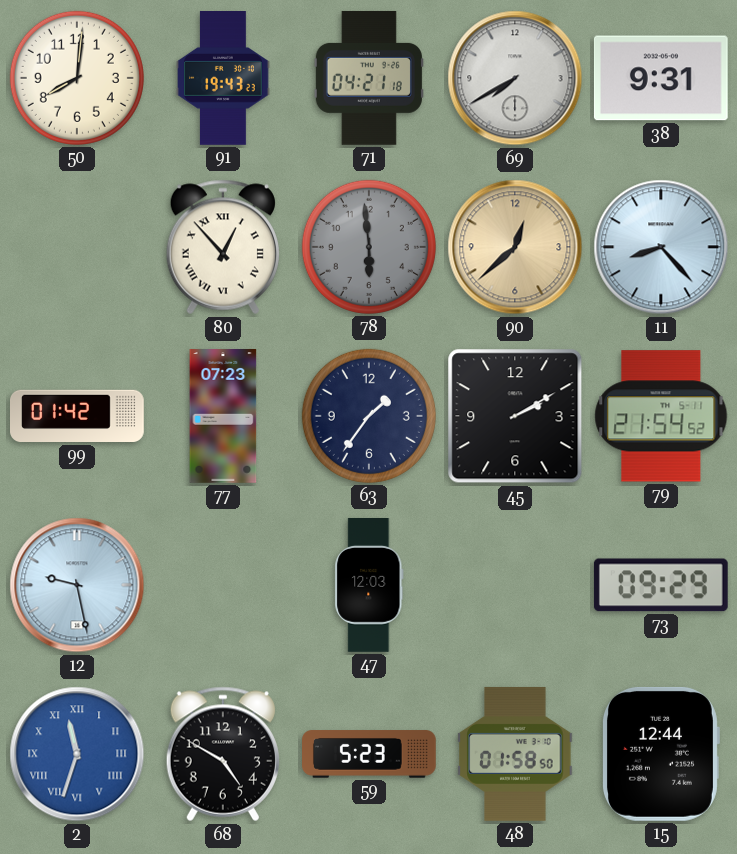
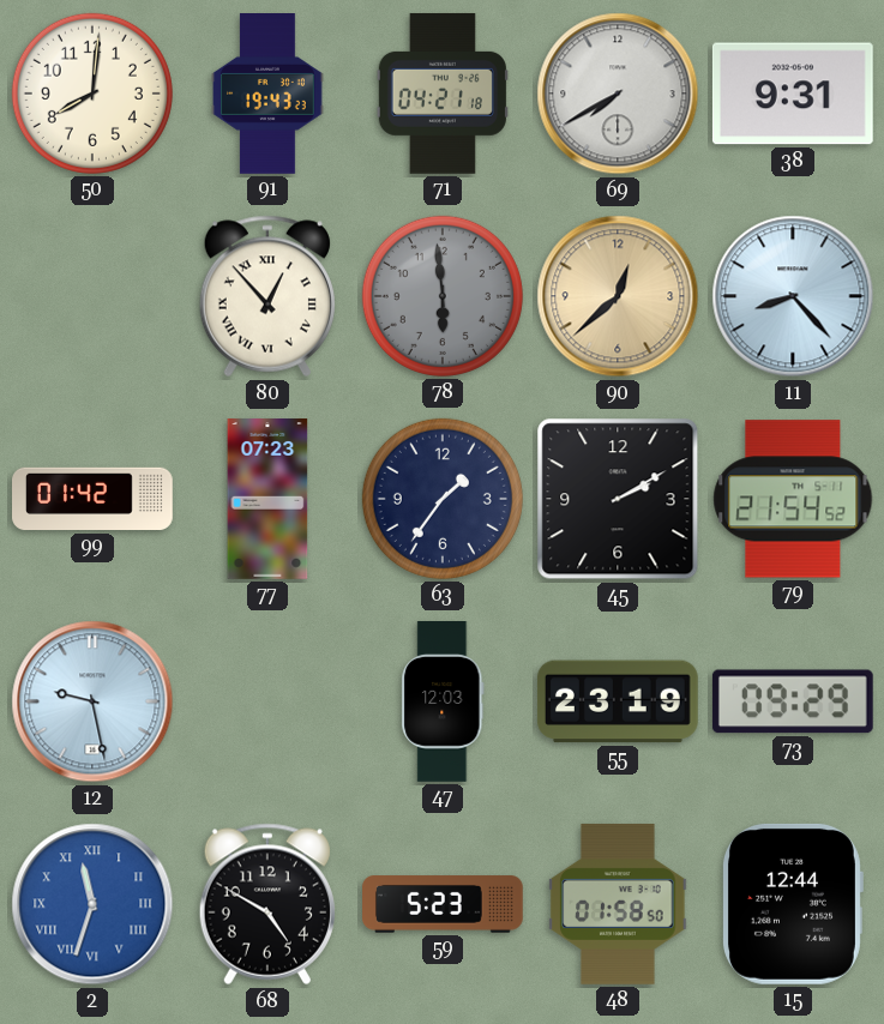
55: none -> 23:19
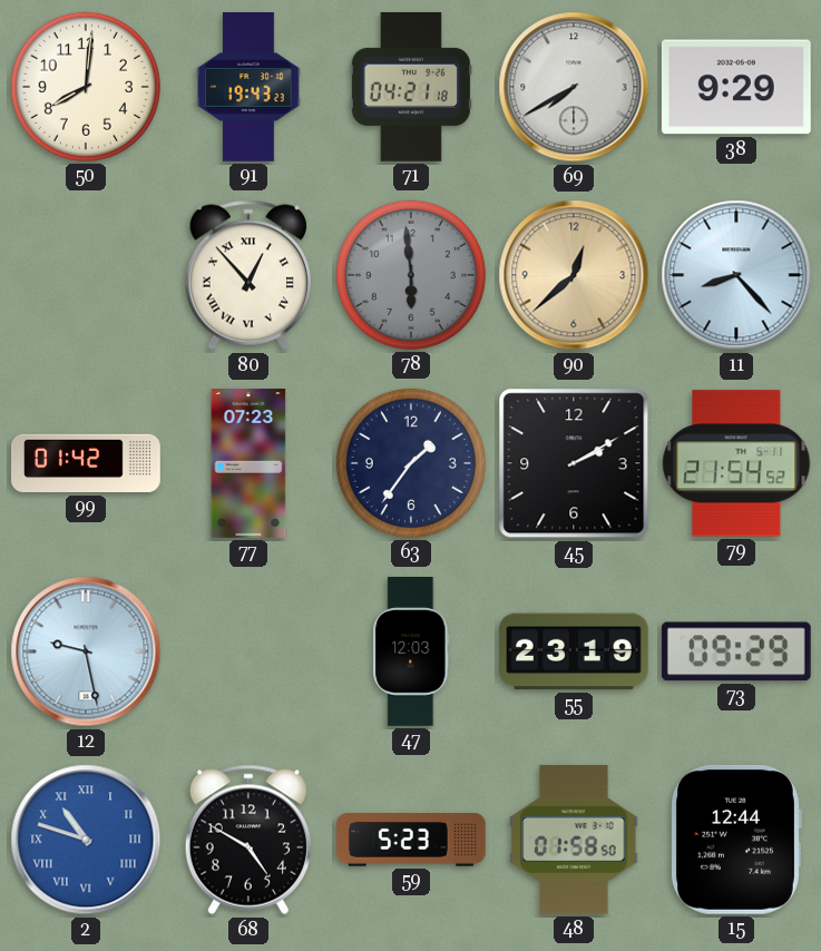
38: 9:31 -> 9:29
2: 11:33 -> 10:48
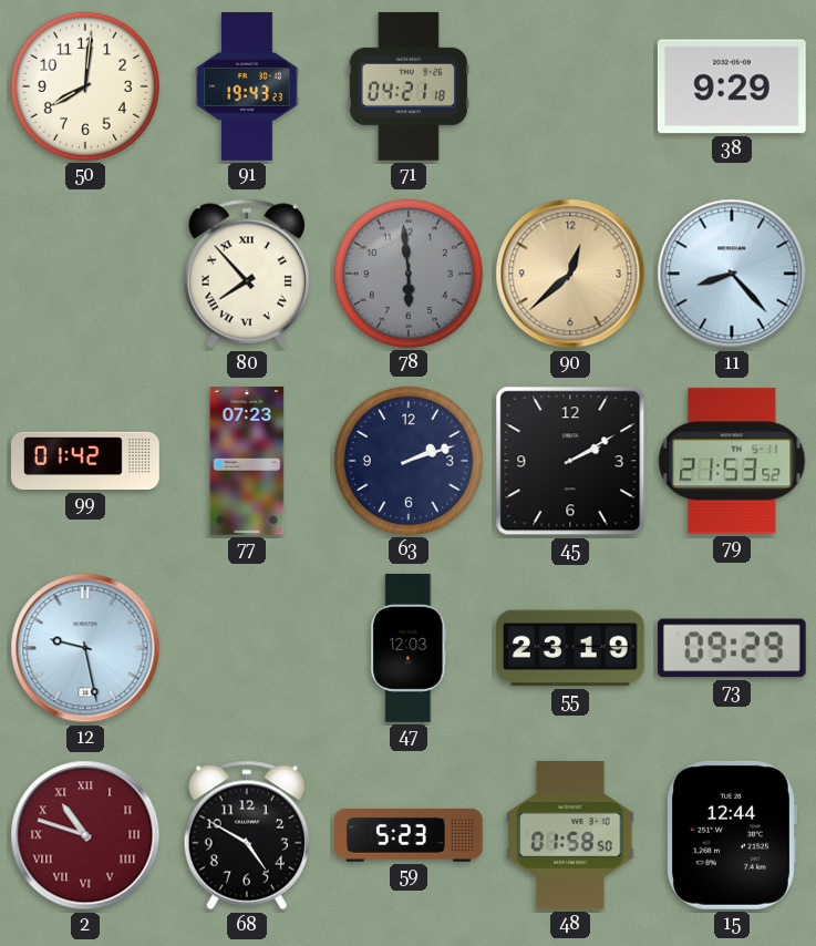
69: 7:40 -> none
80: 12:53 -> 7:53
63: 1:36 -> 2:12
79: 21:54 -> 21:53
2 dial: blue -> burgundy
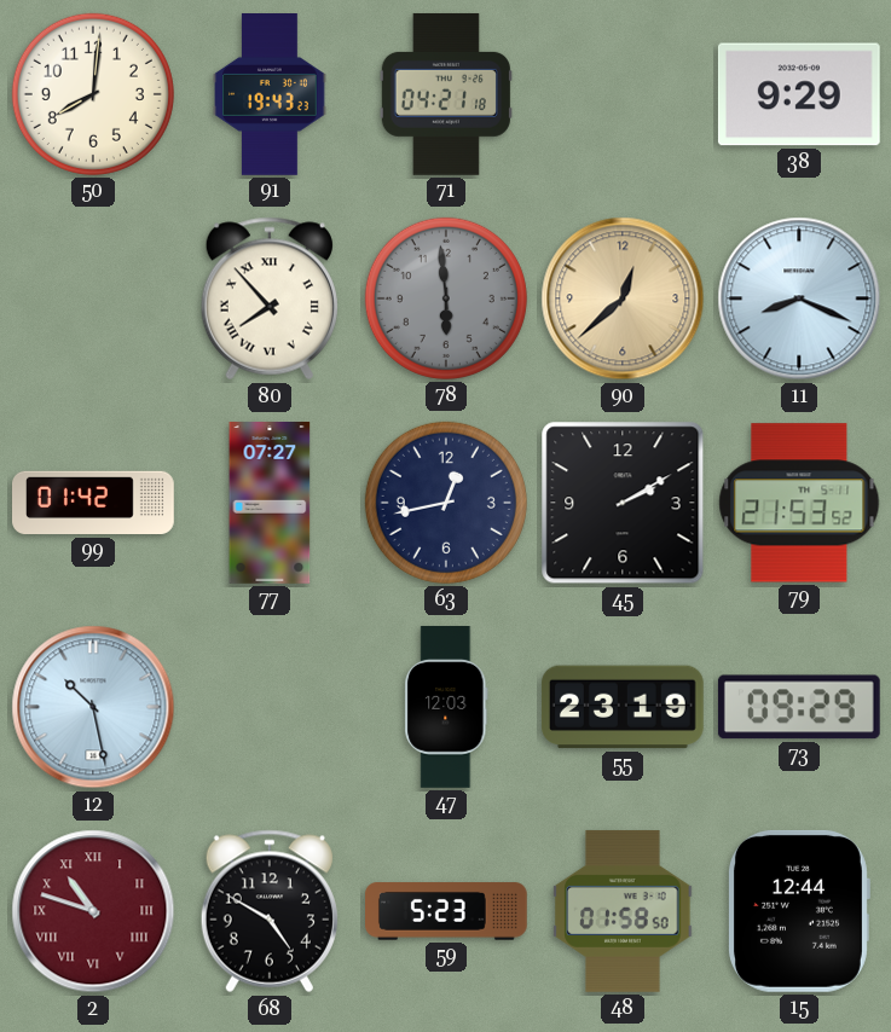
11: 8:23 -> 8:19
77: 07:23 -> 07:27
63: 2:12 -> 12:43
12: 9:28 -> 10:28
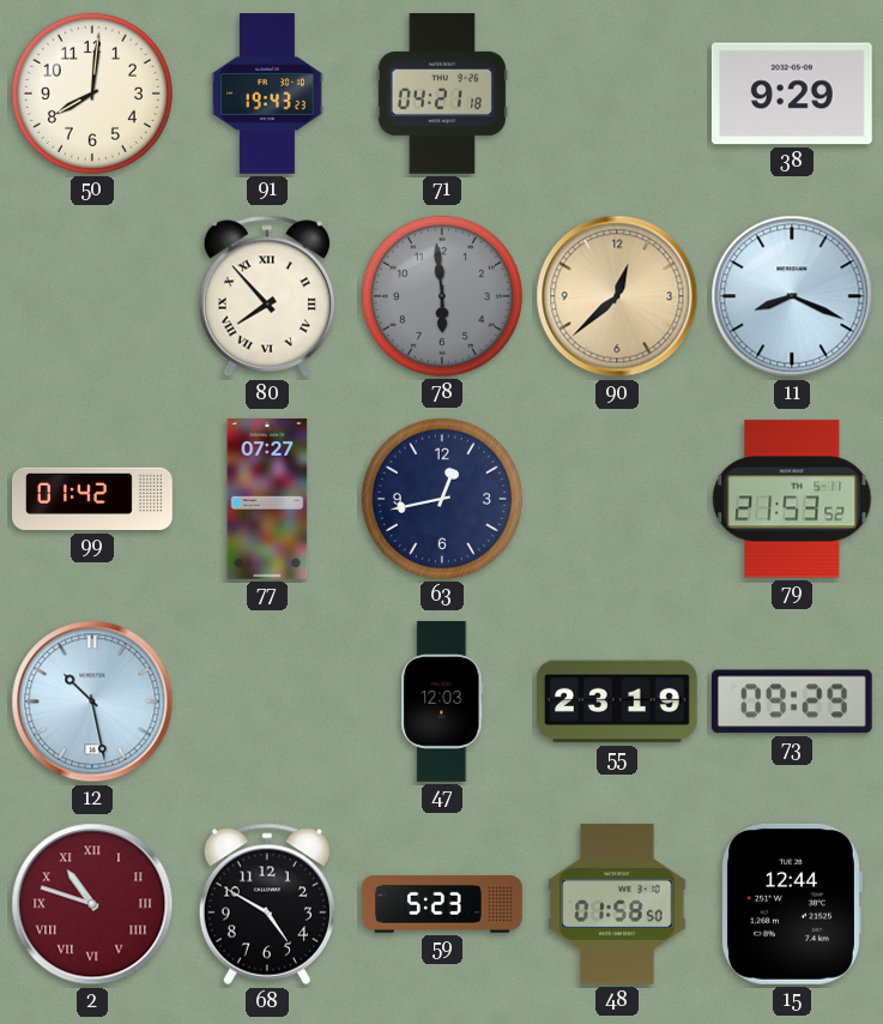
45: 2:10 -> none
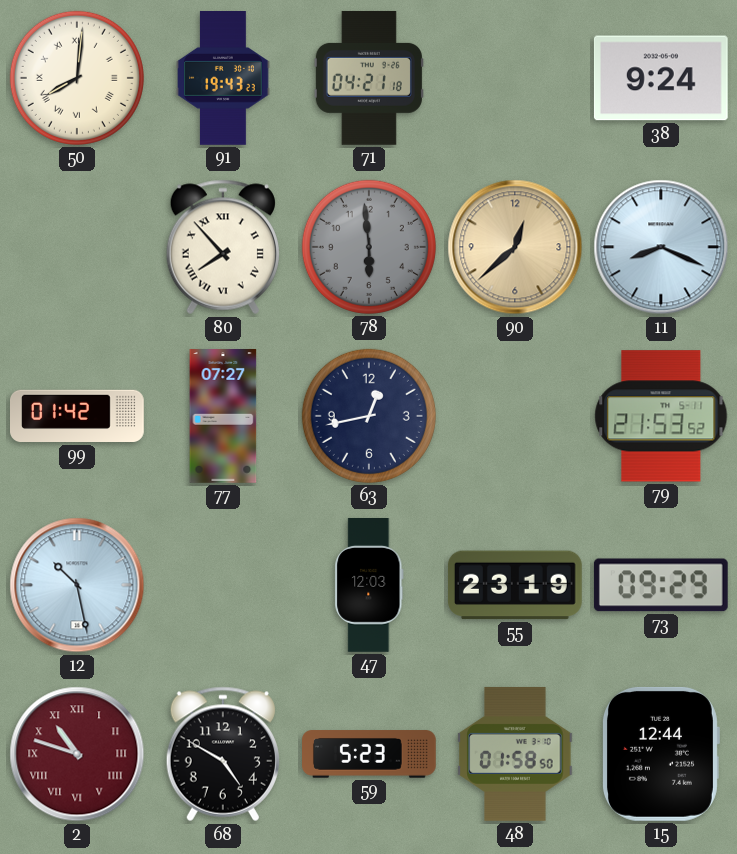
50 numerals: Arabic -> Roman
38: 9:29 -> 9:24
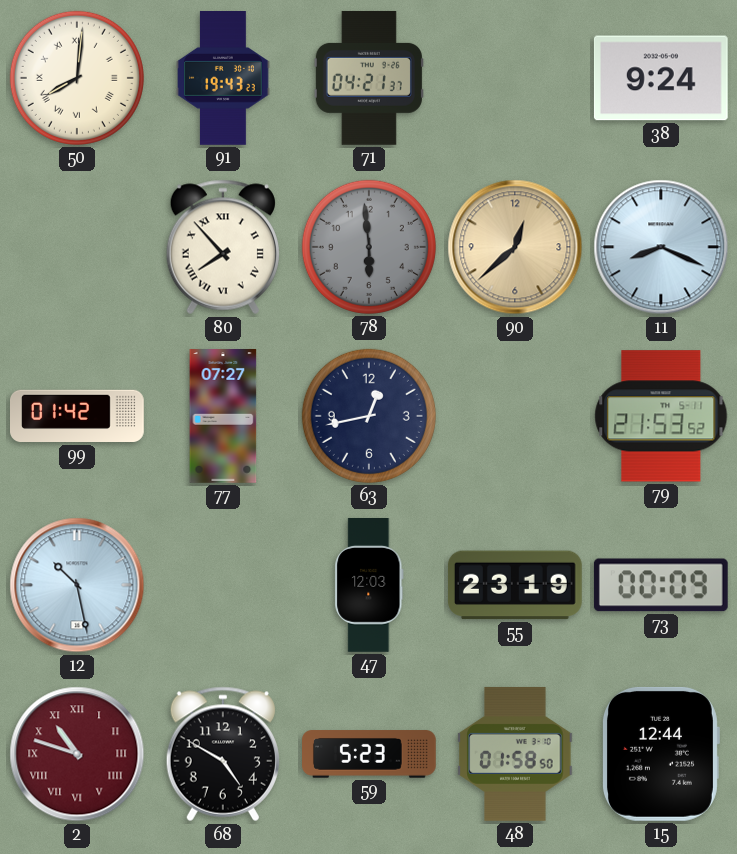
71: 04:21:18 -> 04:21:37
73: 09:29 -> 00:09
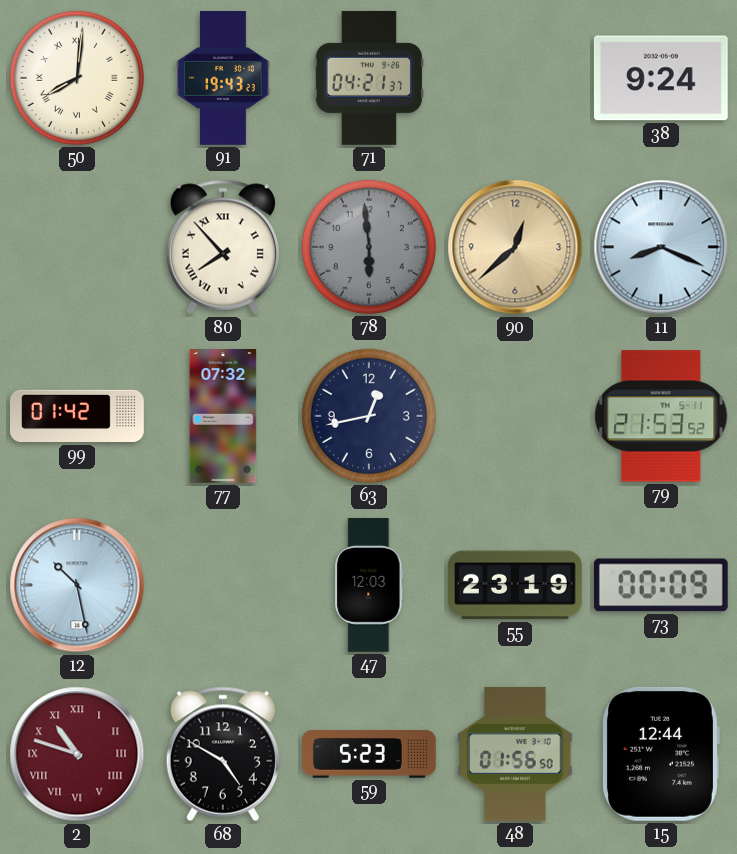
77: 07:27 -> 07:32
48: 01:58 -> 01:56
